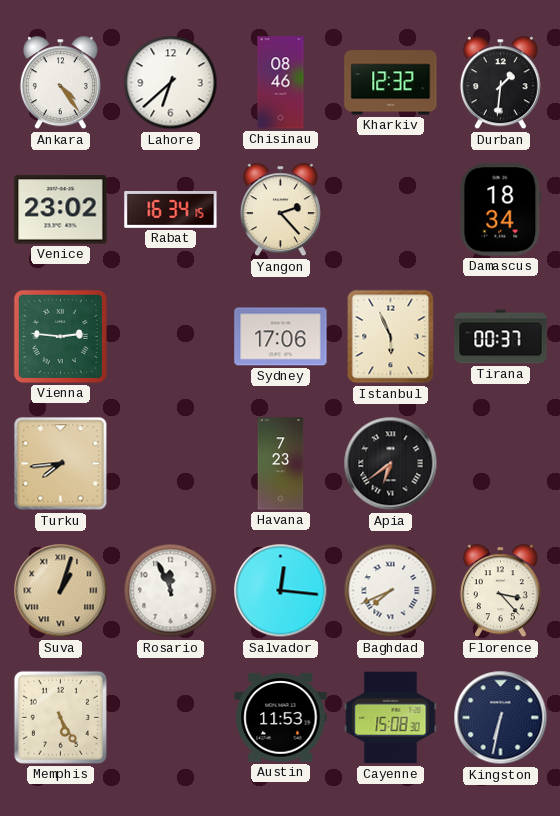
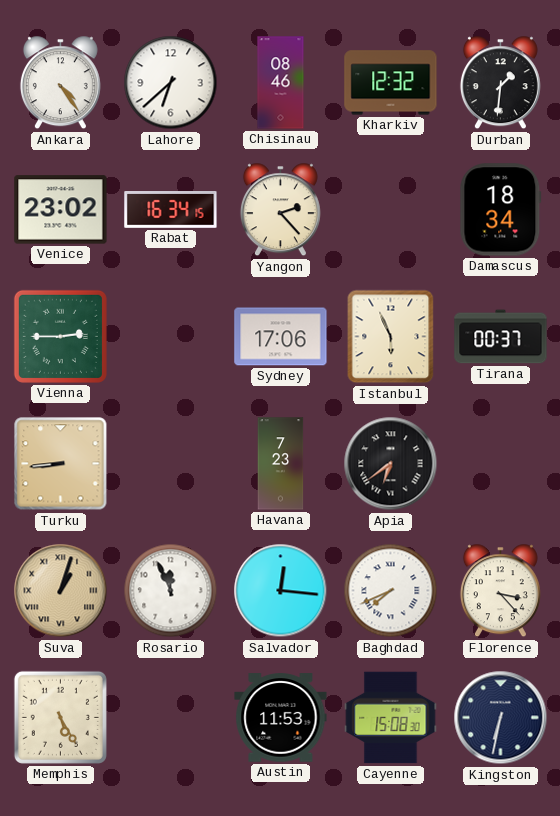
Vienna: 2:46 -> 2:45
Turku: 7:44 -> 8:44
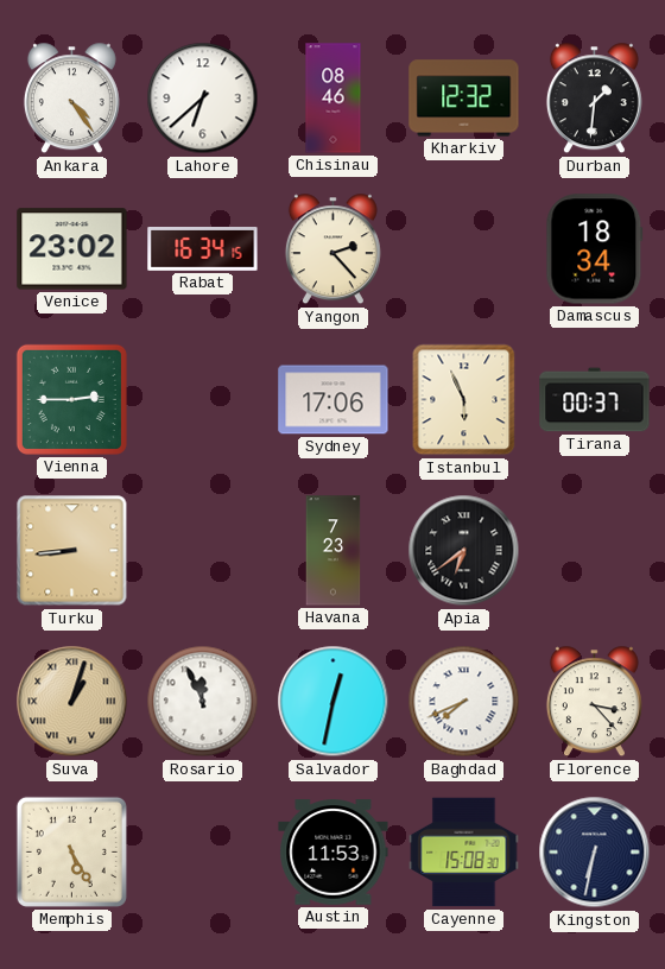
Salvador: 12:16 -> 12:32
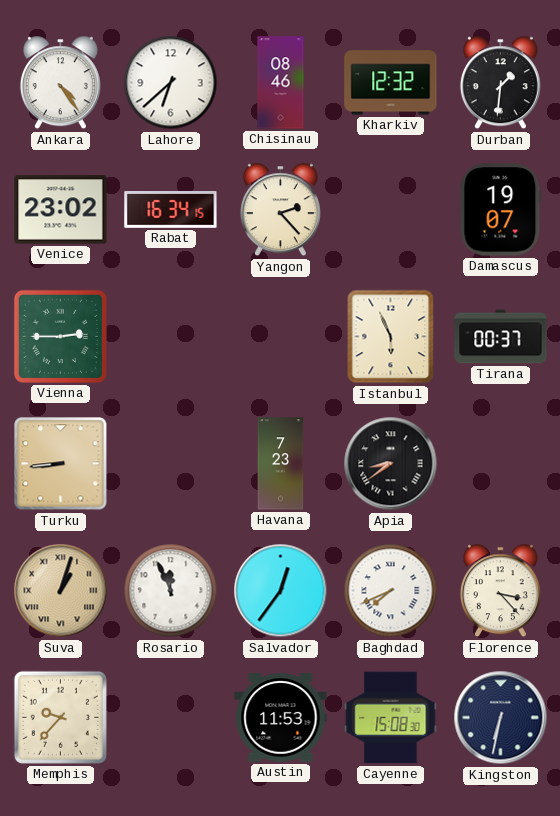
Damascus: 18:34 -> 19:07
Sydney: 17:06 -> none
Apia: 6:39 -> 8:39
Salvador: 12:32 -> 12:36
Memphis: 5:25 -> 9:37
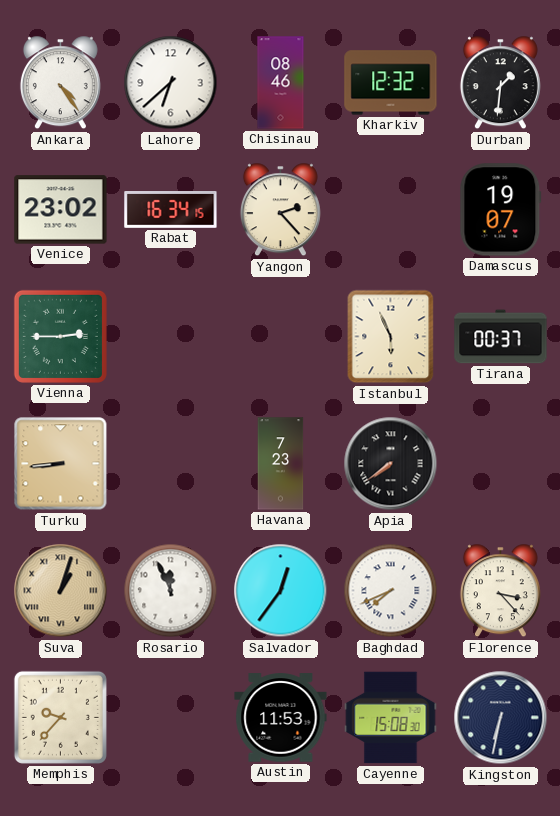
Apia: 8:39 -> 7:39
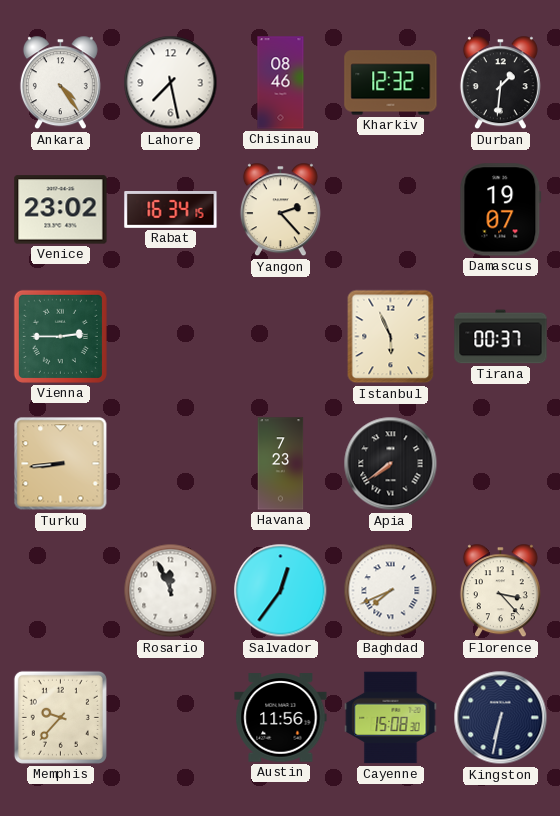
Lahore: 6:38 -> 7:28
Suva: 1:03 -> none
Austin: 11:53 -> 11:56
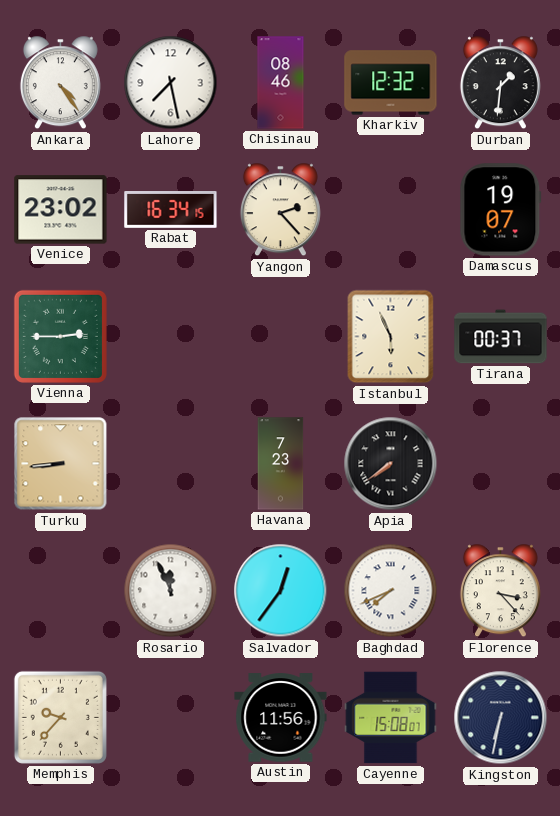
Cayenne: 15:08:30 -> 15:08:07
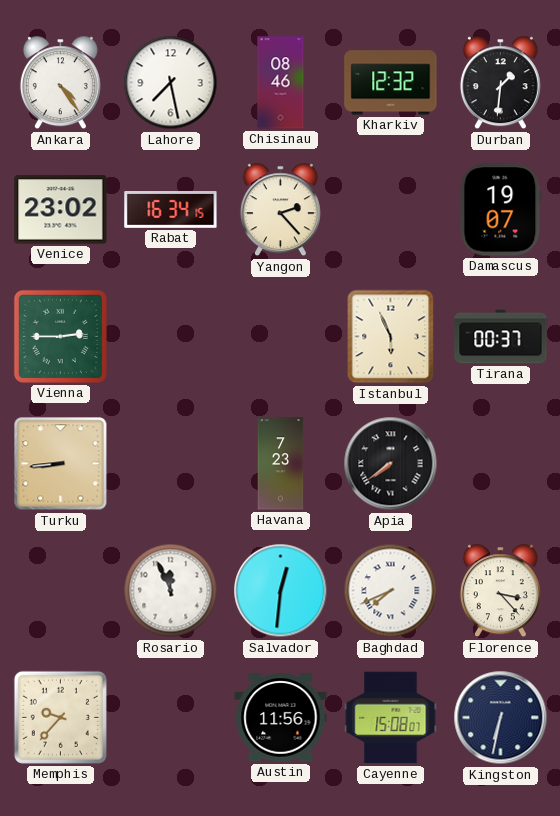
Salvador: 12:36 -> 12:31
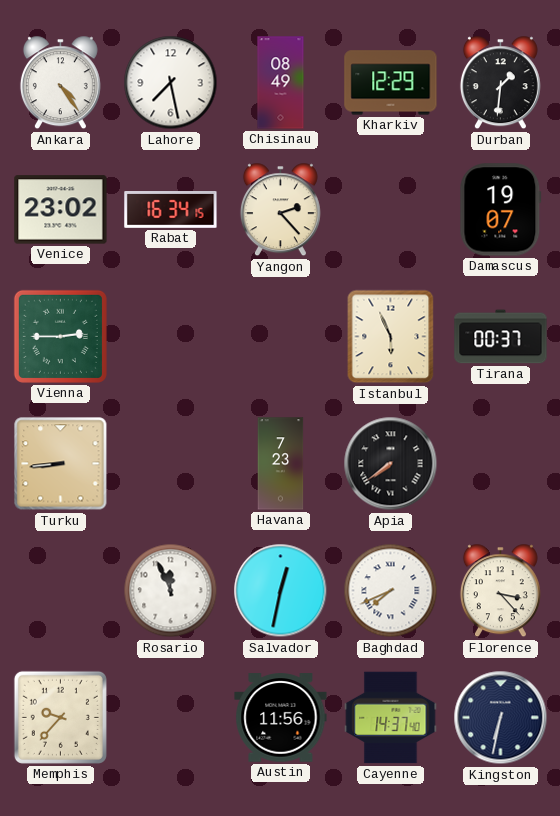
Chisinau: 08:46 -> 08:49
Kharkiv: 12:32 -> 12:29
Salvador: 12:31 -> 12:32
Cayenne: 15:08 -> 14:37
